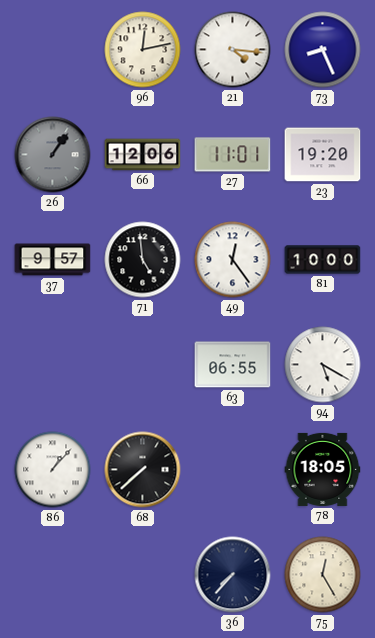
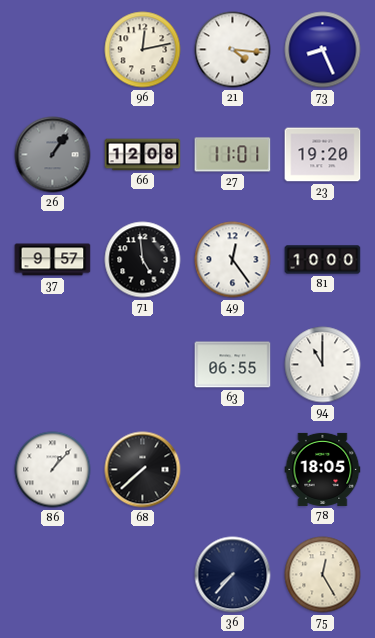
66: 12:06 -> 12:08
94: 5:20 -> 11:00
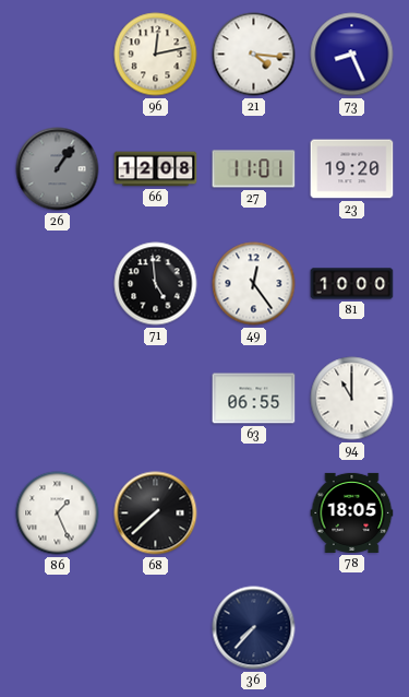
37: 9:57 -> none
86: 1:07 -> 1:26
75: 12:25 -> none
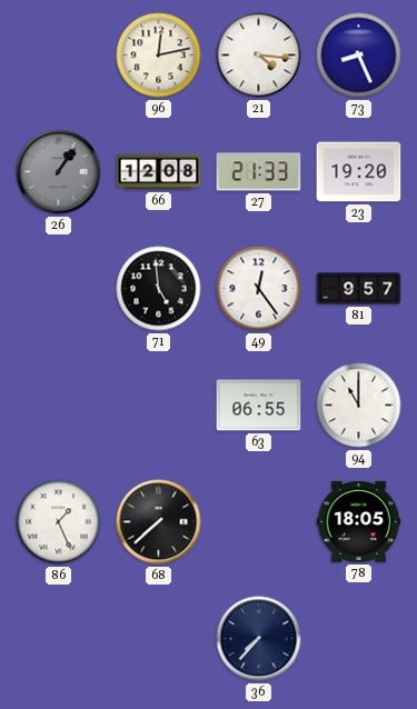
27: 11:01 -> 21:33
81: 10:00 -> 9:57
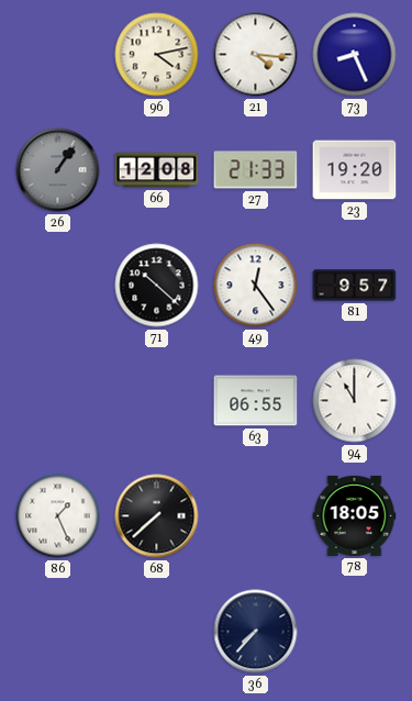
96: 12:13 -> 4:13
71: 4:59 -> 10:22
